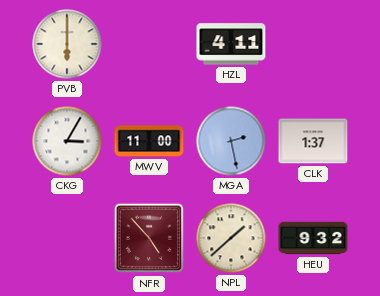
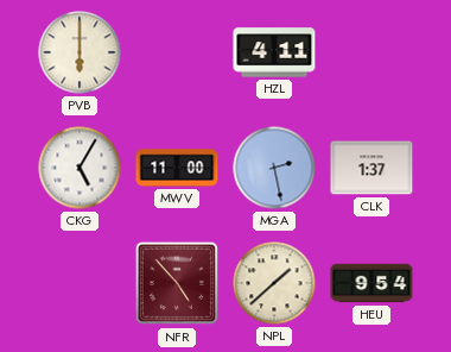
CKG: 3:05 -> 5:05
HEU: 9:32 -> 9:54
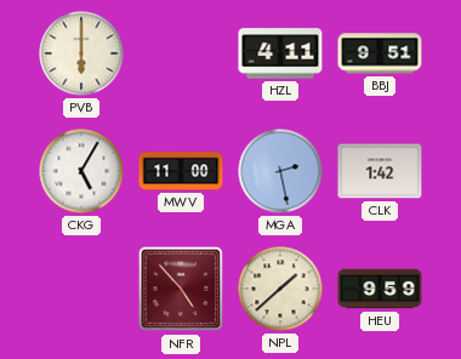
BBJ: none -> 9:51
CLK: 1:37 -> 1:42
HEU: 9:54 -> 9:59
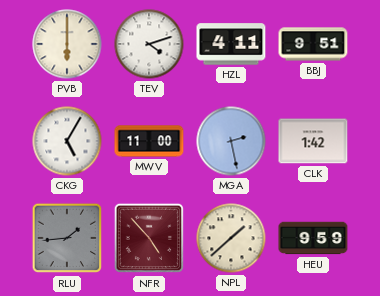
TEV: none -> 4:12
RLU: none -> 1:44
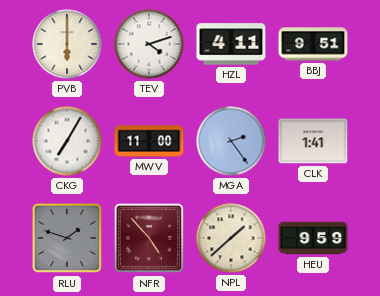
CKG: 5:05 -> 7:05
MGA: 2:28 -> 2:24
CLK: 1:42 -> 1:41
RLU: 1:44 -> 1:48
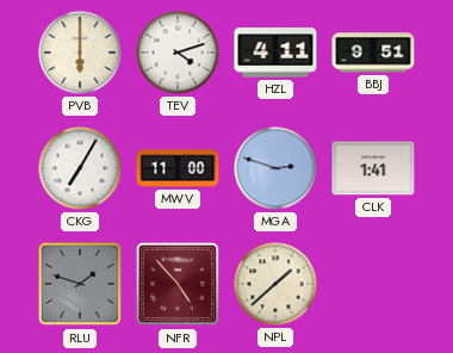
MGA: 2:24 -> 2:48
HEU: 9:59 -> none
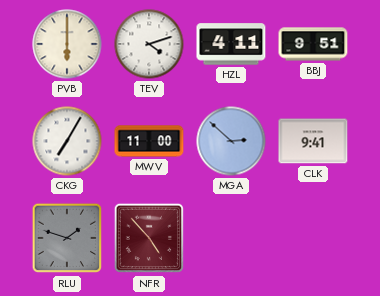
MGA: 2:48 -> 2:52
CLK: 1:41 -> 9:41
NPL: 1:38 -> none
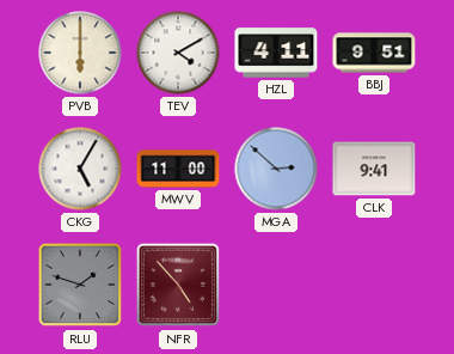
TEV: 4:12 -> 4:10
CKG: 7:05 -> 5:05
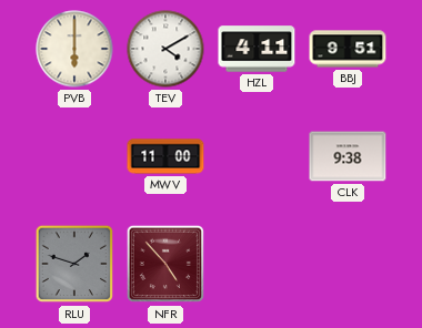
CKG: 5:05 -> none
MGA: 2:52 -> none
CLK: 9:41 -> 9:38
